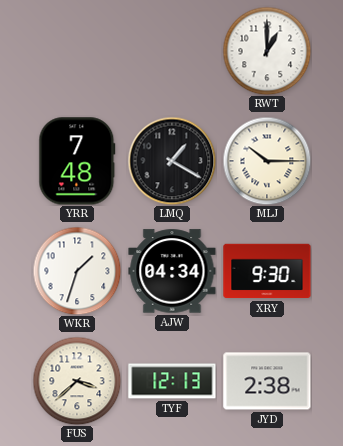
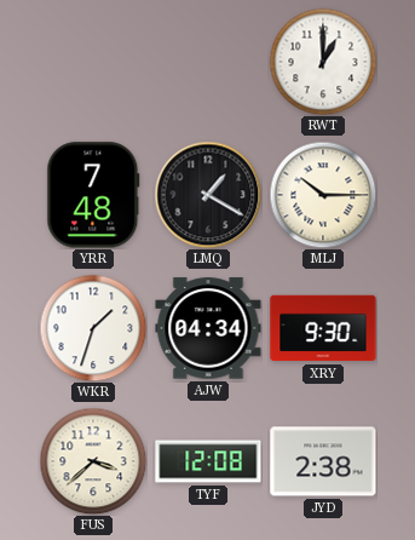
TYF: 12:13 -> 12:08
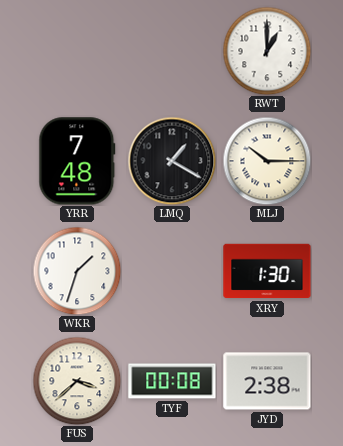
AJW: 04:34 -> none
XRY: 9:30 -> 1:30
TYF: 12:08 -> 00:08
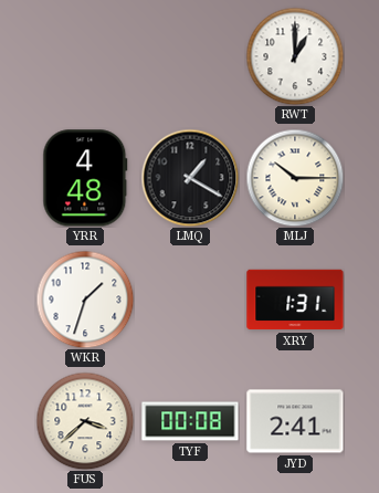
YRR: 7:48 -> 4:48
XRY: 1:30 -> 1:31
JYD: 2:38 -> 2:41
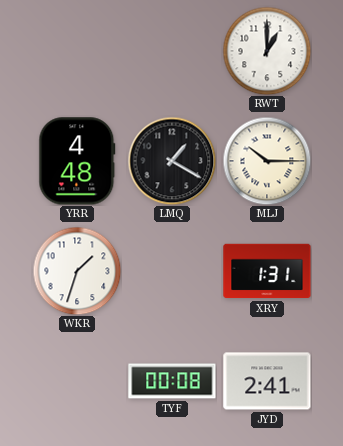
FUS: 3:38 -> none
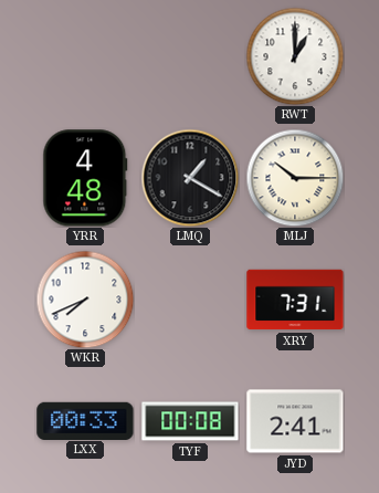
WKR: 1:33 -> 7:41
XRY: 1:31 -> 7:31
LXX: none -> 00:33
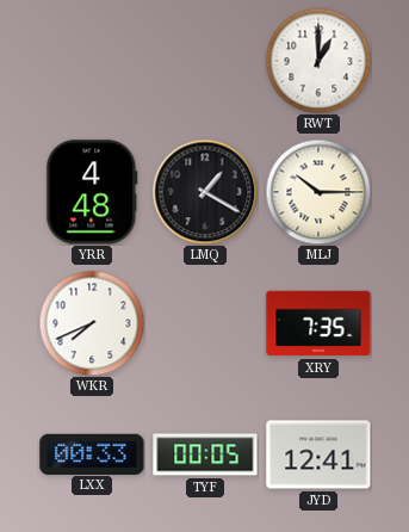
XRY: 7:31 -> 7:35
TYF: 00:08 -> 00:05
JYD: 2:41 -> 12:41
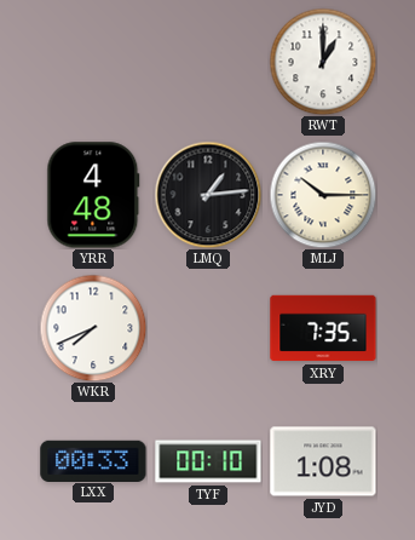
LMQ: 1:20 -> 1:14
TYF: 00:05 -> 00:10
JYD: 12:41 -> 1:08
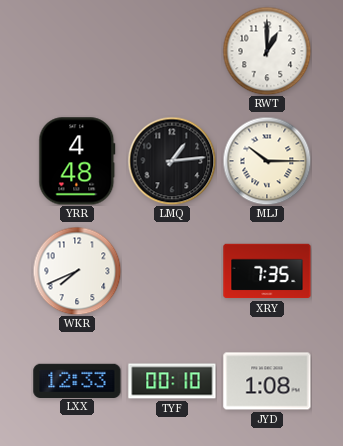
LXX: 00:33 -> 12:33
